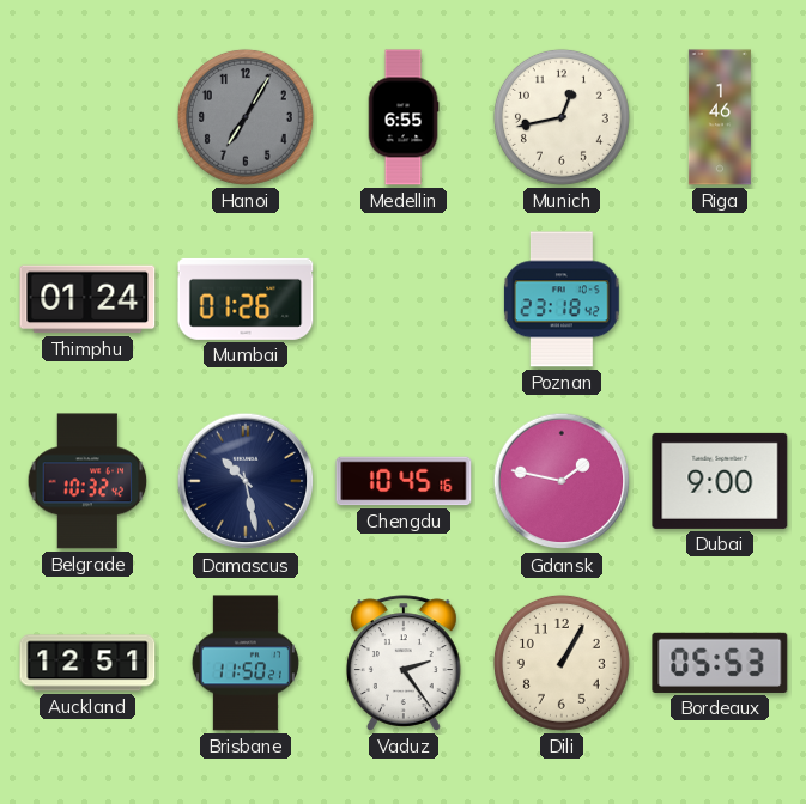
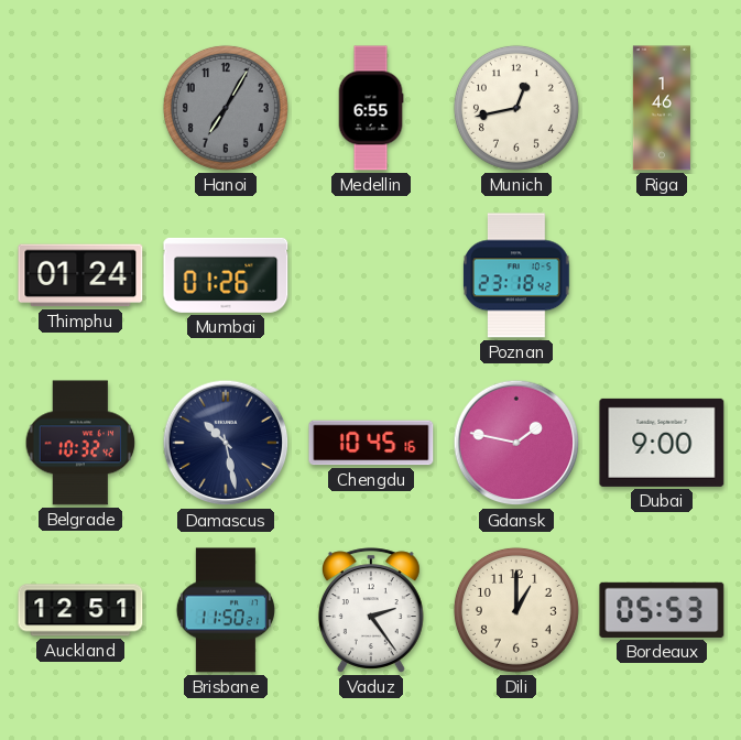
Dili: 1:05 -> 1:00
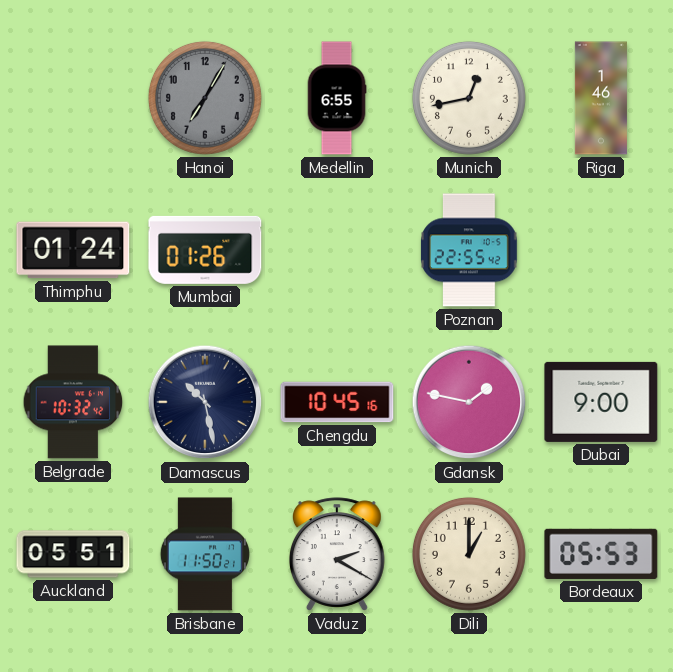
Poznan: 23:18 -> 22:55
Auckland: 12:51 -> 05:51
Vaduz: 2:24 -> 2:20
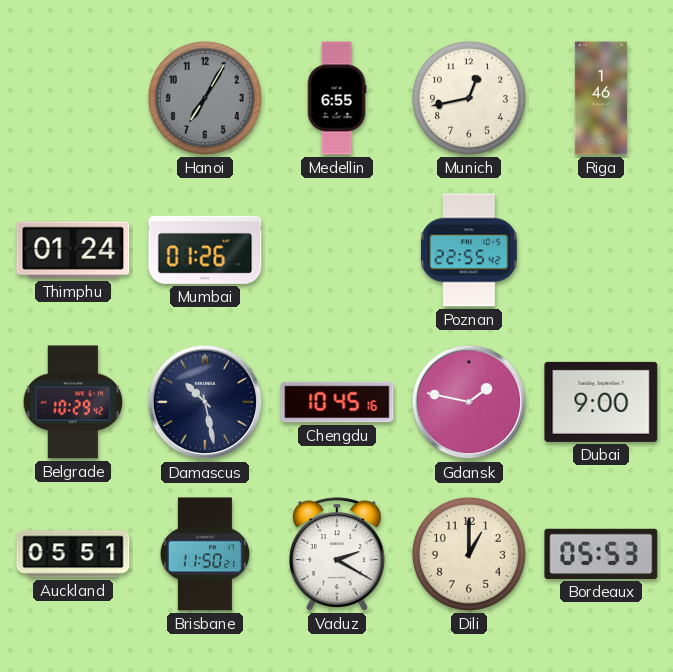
Belgrade: 10:32 -> 10:29
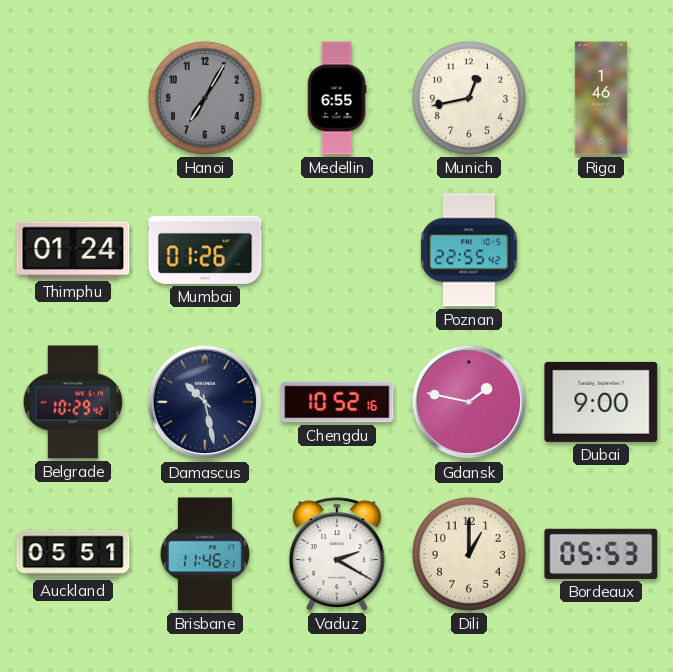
Chengdu: 10:45 -> 10:52
Brisbane: 11:50 -> 11:46
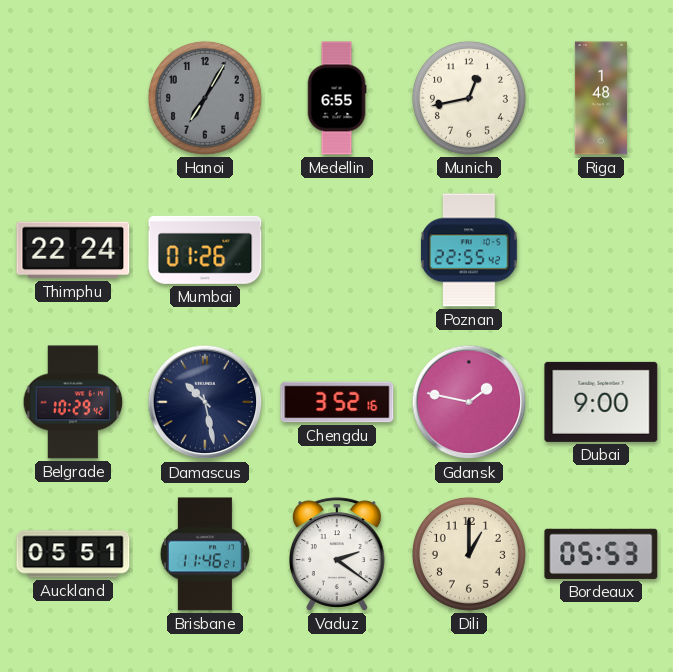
Riga: 1:46 -> 1:48
Thimphu: 01:24 -> 22:24
Chengdu: 10:52 -> 3:52
Vaduz: 2:20 -> 2:21
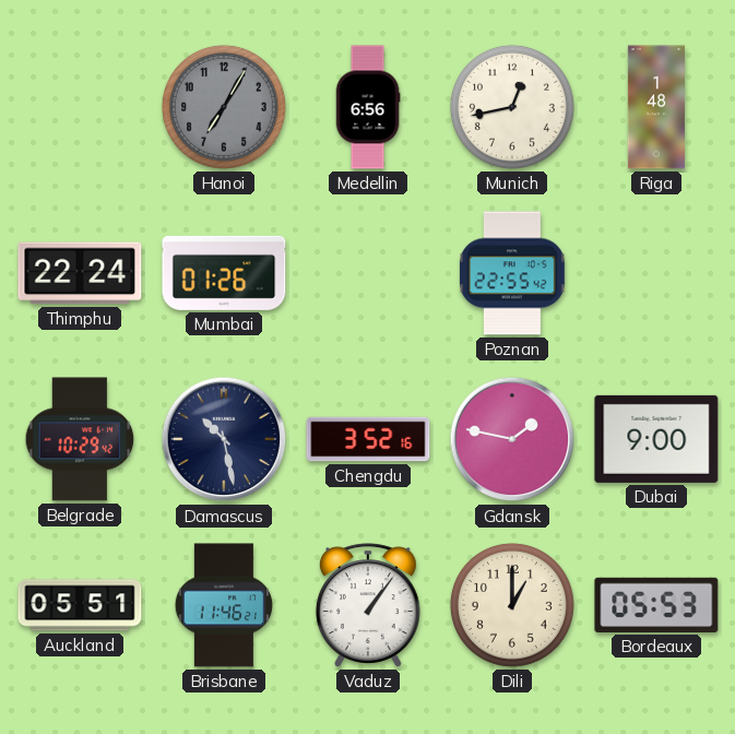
Medellin: 6:55 -> 6:56
Vaduz: 2:21 -> 1:06
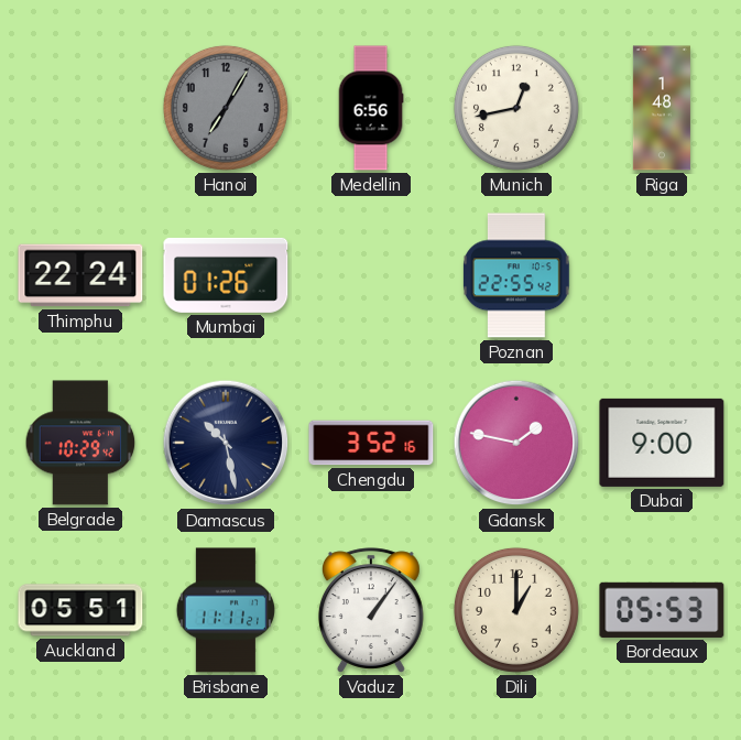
Brisbane: 11:46 -> 11:11
